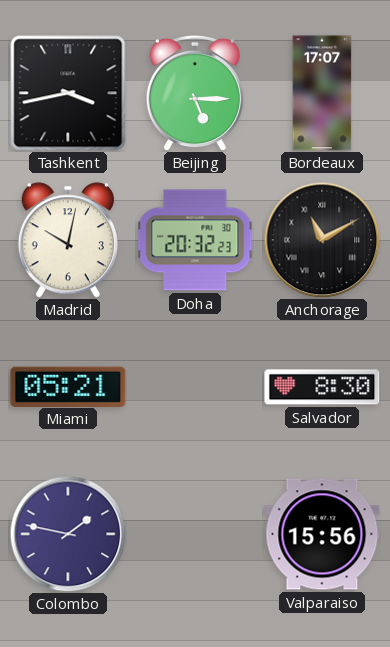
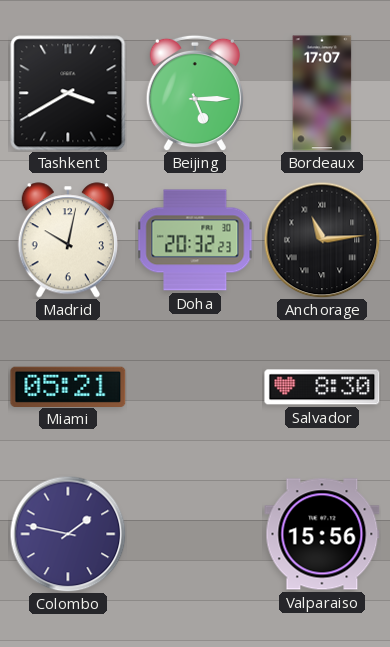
Tashkent: 3:43 -> 3:40
Anchorage: 11:10 -> 11:14
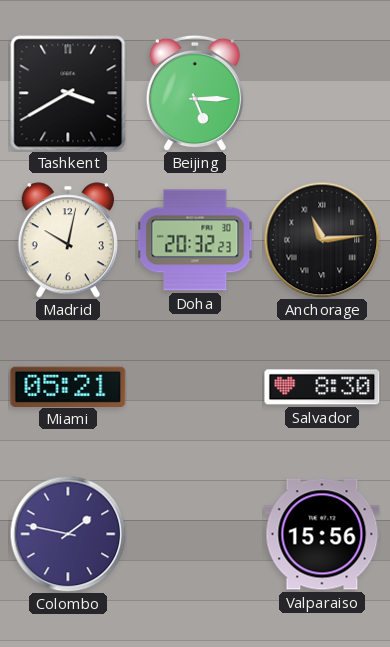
Bordeaux: 17:07 -> none
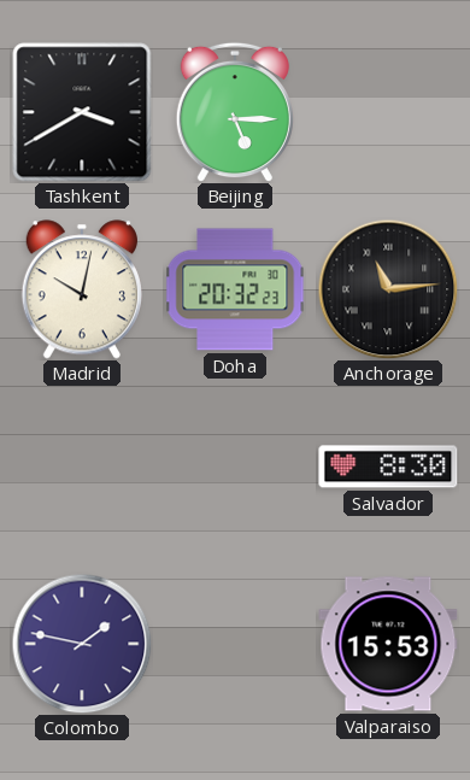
Miami: 05:21 -> none
Valparaiso: 15:56 -> 15:53
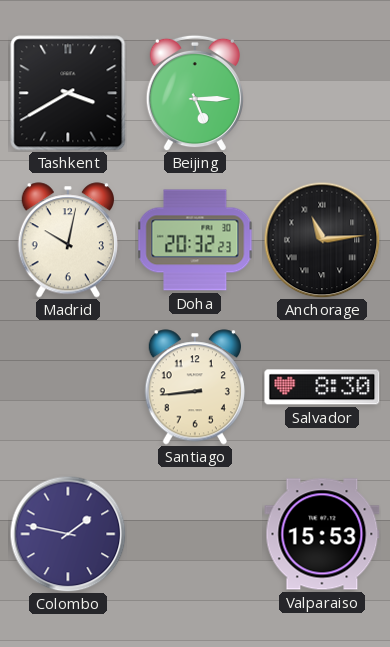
Santiago: none -> 8:44
